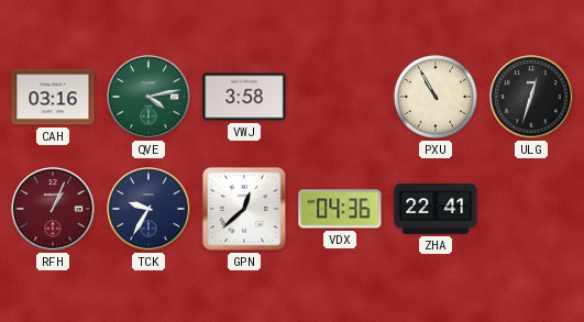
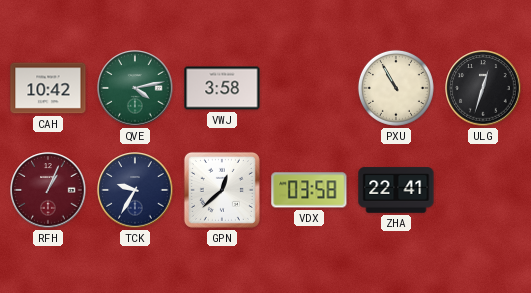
CAH: 03:16 -> 10:42
VDX: 04:36 -> 03:58
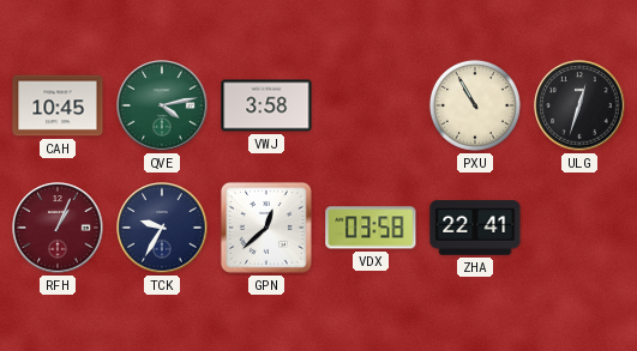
CAH: 10:42 -> 10:45
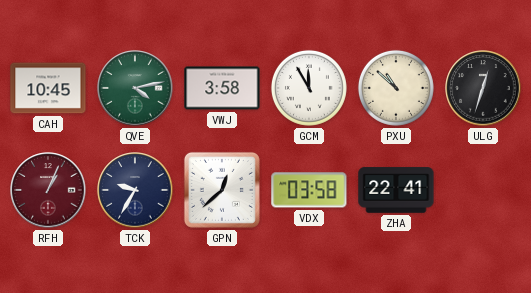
GCM: none -> 11:55
PXU: 10:55 -> 10:52
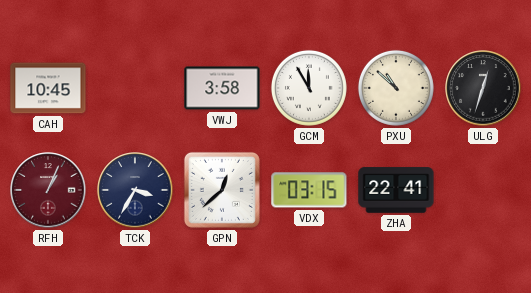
QVE: 4:13 -> none
TCK: 9:35 -> 3:35
VDX: 03:58 -> 03:15
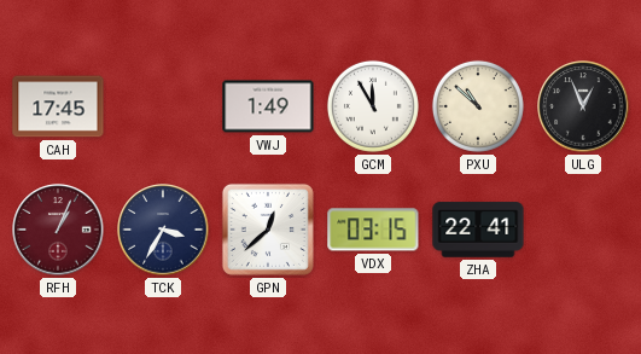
CAH: 10:45 -> 17:45
VWJ: 3:58 -> 1:49
ULG: 12:33 -> 12:56
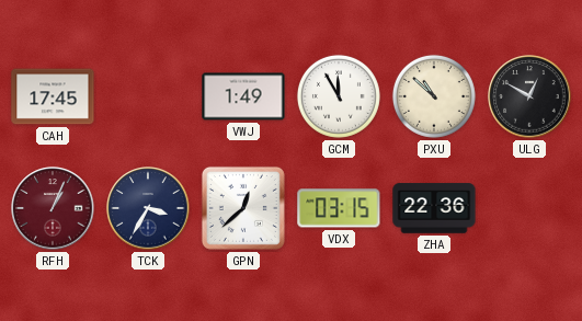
ULG: 12:56 -> 12:50
ZHA: 22:41 -> 22:36
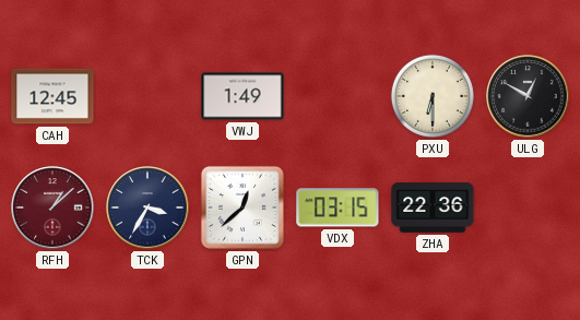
CAH: 17:45 -> 12:45
GCM: 11:55 -> none
PXU: 10:52 -> 6:30
RFH: 1:04 -> 1:08
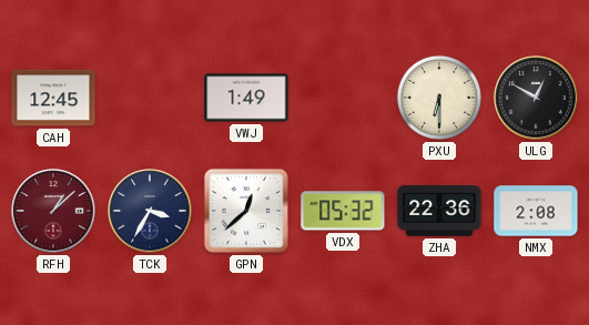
VDX: 03:15 -> 05:32
NMX: none -> 2:08
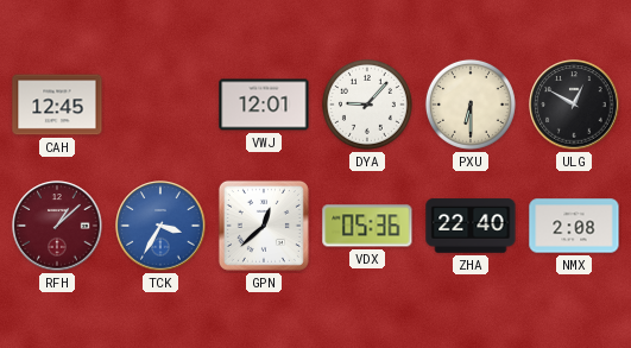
VWJ: 1:49 -> 12:01
DYA: none -> 9:07
TCK dial: navy -> blue
VDX: 05:32 -> 05:36
ZHA: 22:36 -> 22:40
